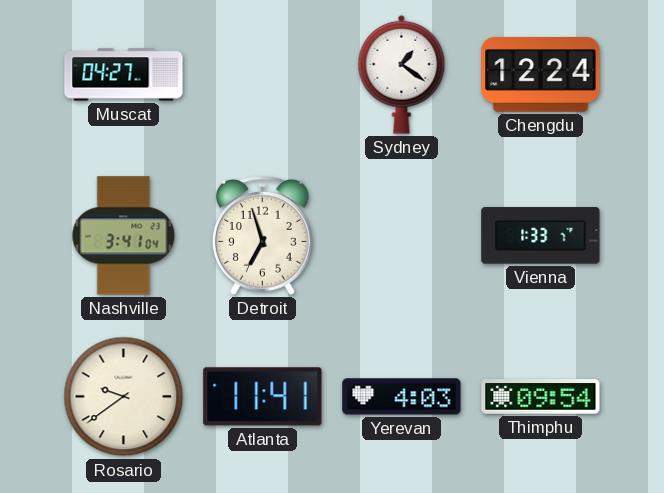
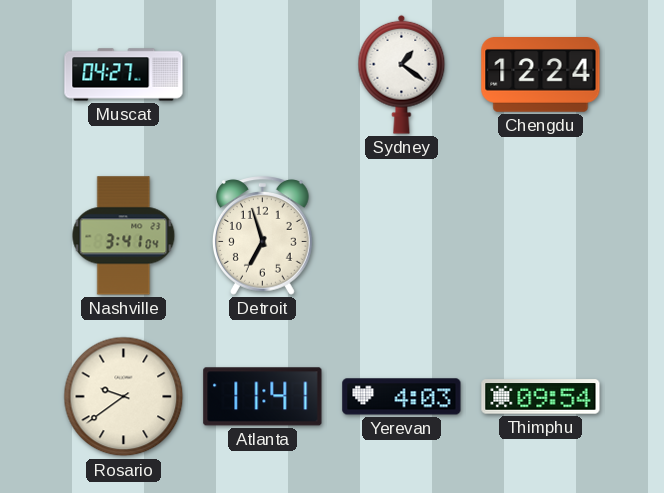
Vienna: 1:33 -> none
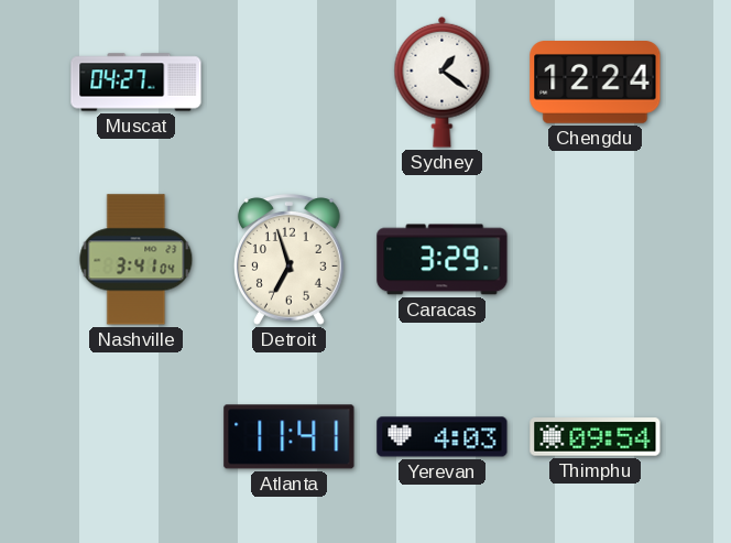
Caracas: none -> 3:29
Rosario: 9:39 -> none
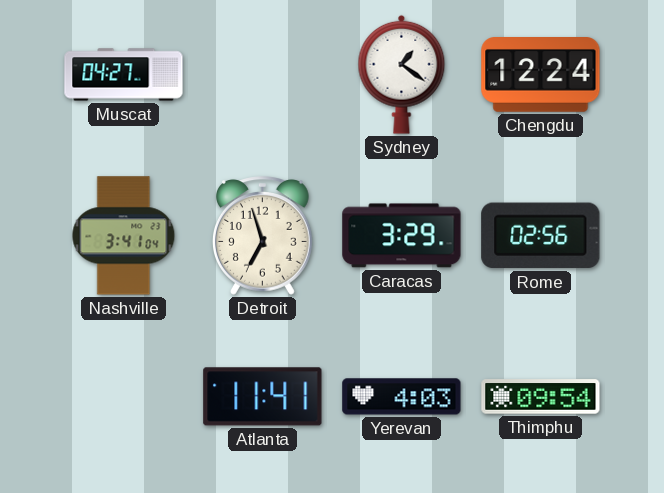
Rome: none -> 02:56
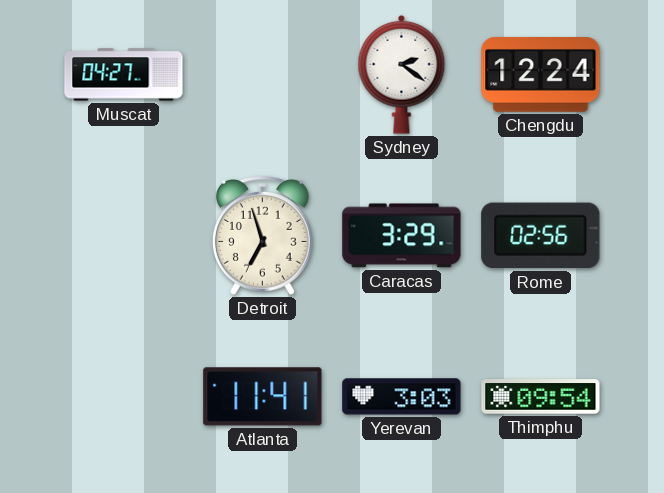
Sydney: 1:21 -> 2:21
Nashville: 3:41 -> none
Yerevan: 4:03 -> 3:03
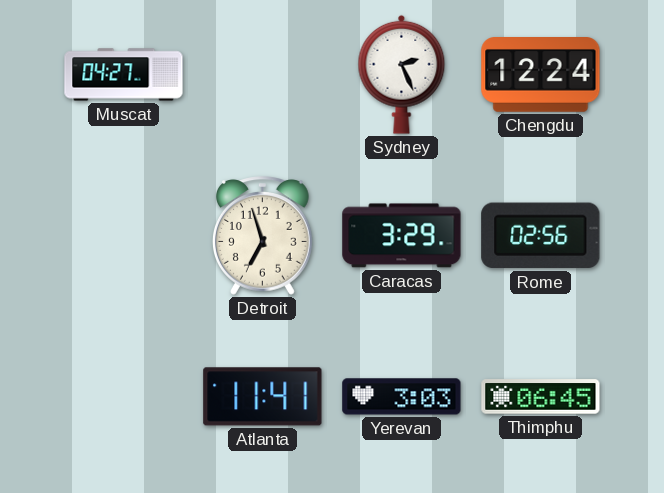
Sydney: 2:21 -> 2:26
Thimphu: 09:54 -> 06:45
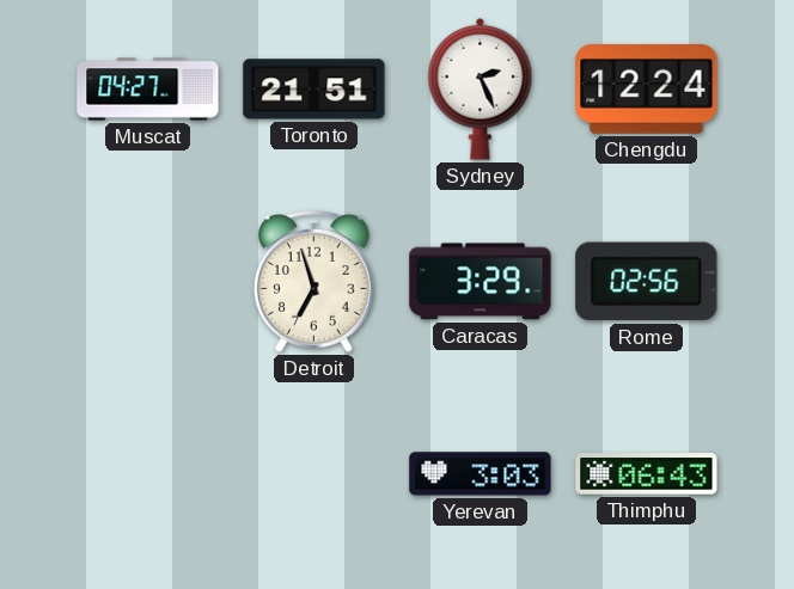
Toronto: none -> 21:51
Atlanta: 11:41 -> none
Thimphu: 06:45 -> 06:43
